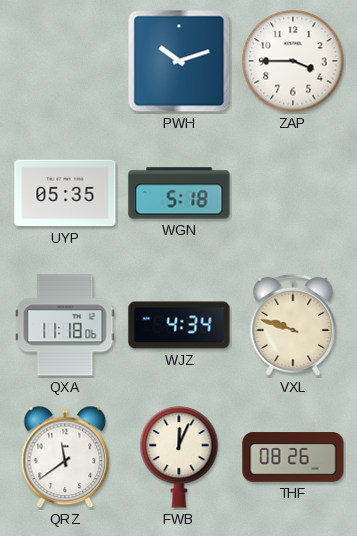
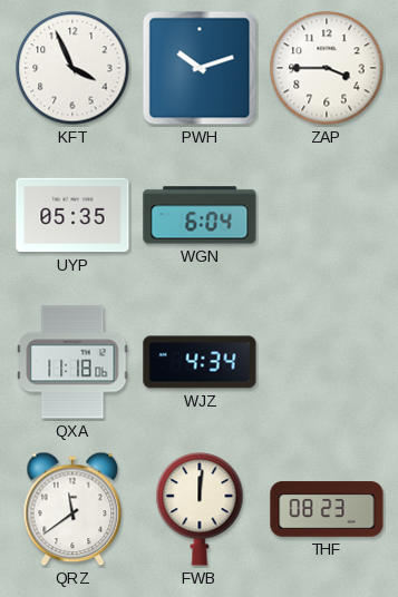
KFT: none -> 3:56
WGN: 5:18 -> 6:04
VXL: 9:48 -> none
FWB: 12:04 -> 12:01
THF: 08:26 -> 08:23
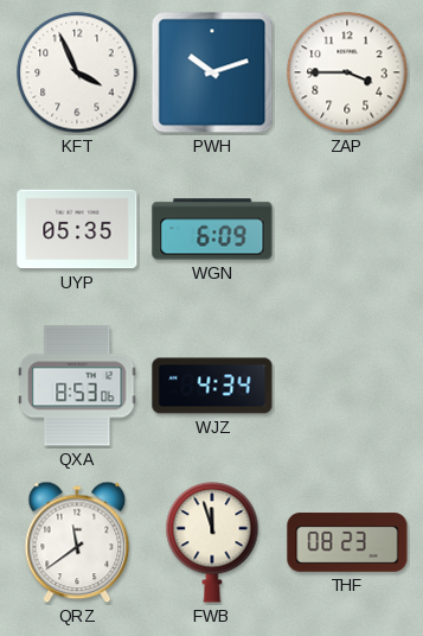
WGN: 6:04 -> 6:09
QXA: 11:18 -> 8:53
FWB: 12:01 -> 11:57
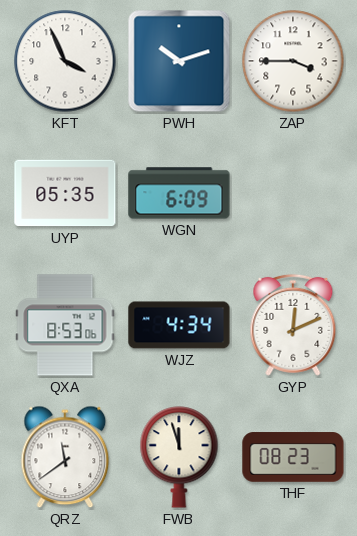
GYP: none -> 12:11
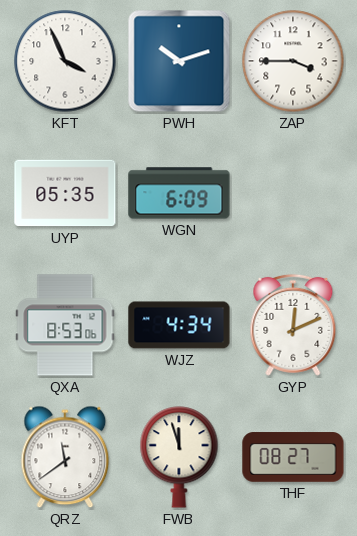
THF: 08:23 -> 08:27
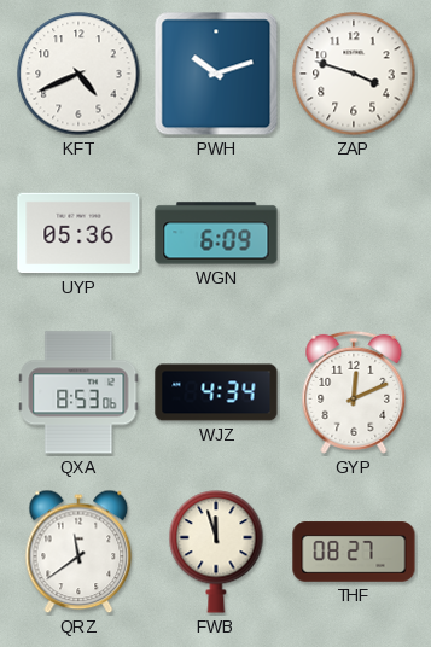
KFT: 3:56 -> 4:41
ZAP: 3:45 -> 3:48
UYP: 05:35 -> 05:36
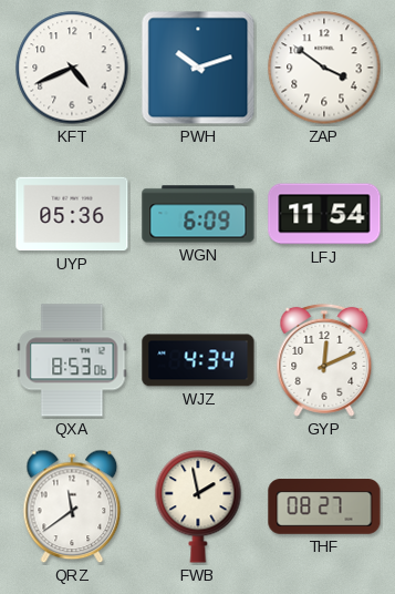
ZAP: 3:48 -> 3:51
LFJ: none -> 11:54
FWB: 11:57 -> 1:58
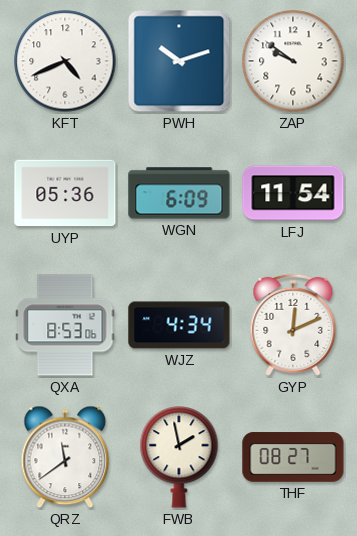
ZAP: 3:51 -> 9:51
